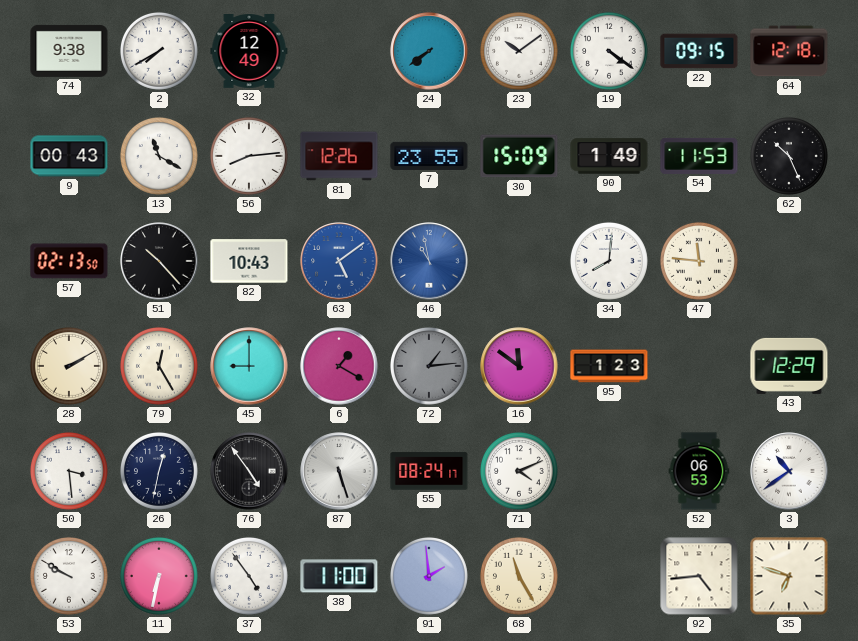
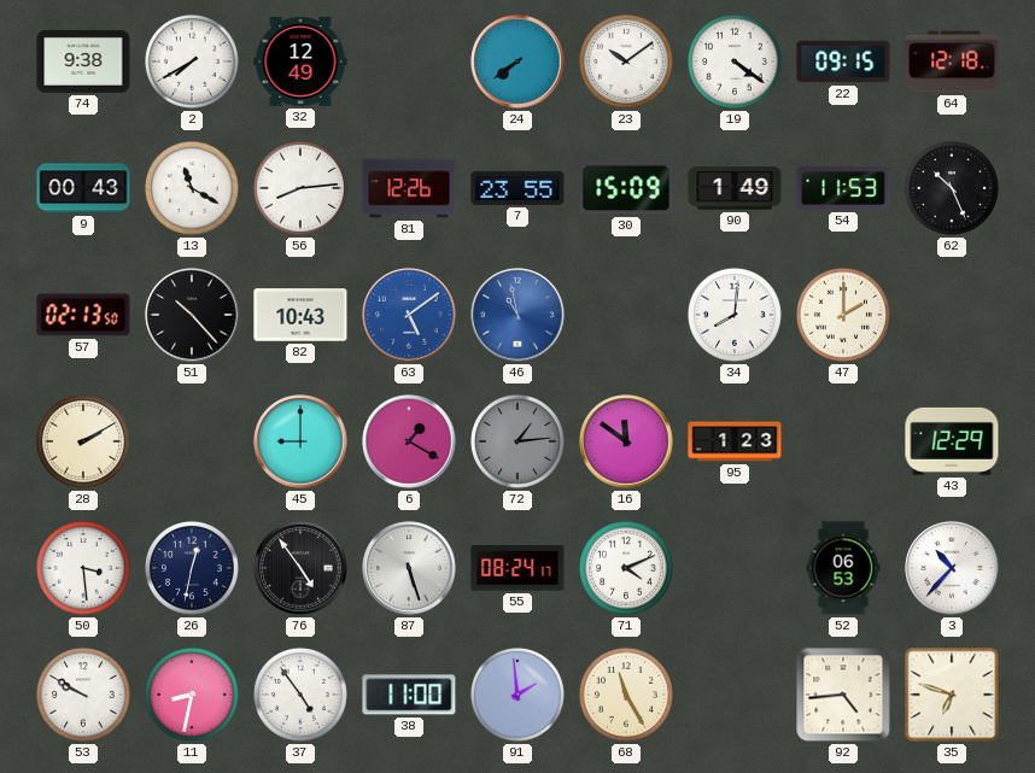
47: 11:46 -> 2:00
79: 12:25 -> none
3: 10:39 -> 10:37
11: 6:32 -> 8:32
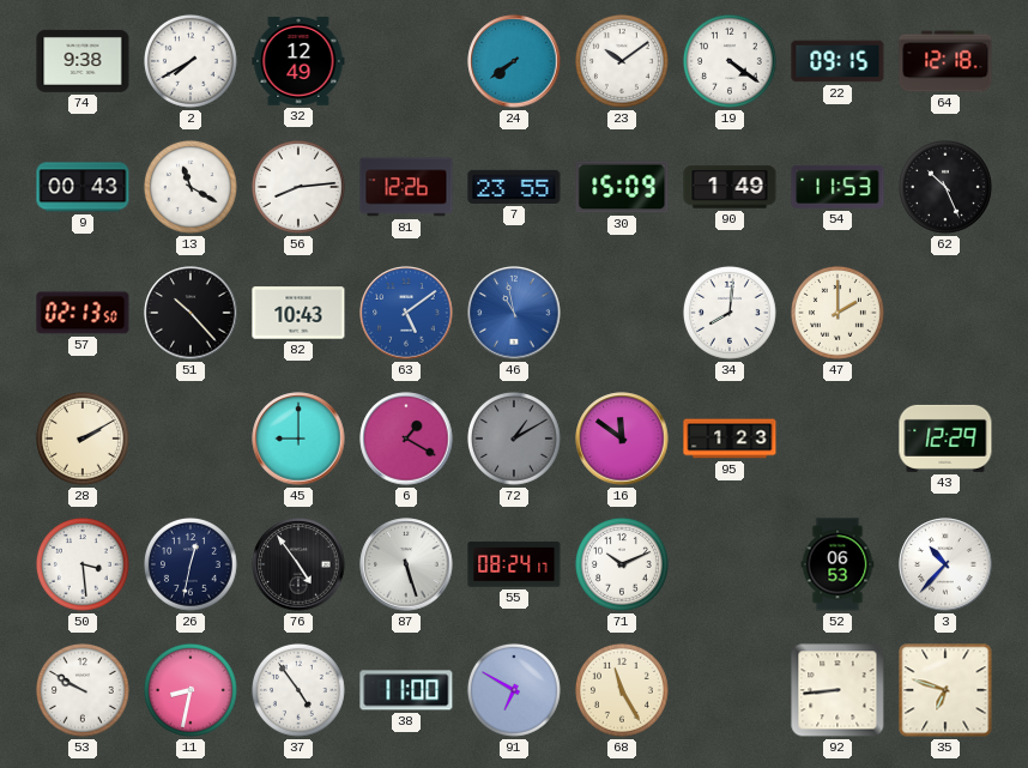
72: 1:14 -> 1:10
71: 4:11 -> 10:11
91: 1:59 -> 6:50
92: 4:44 -> 8:44
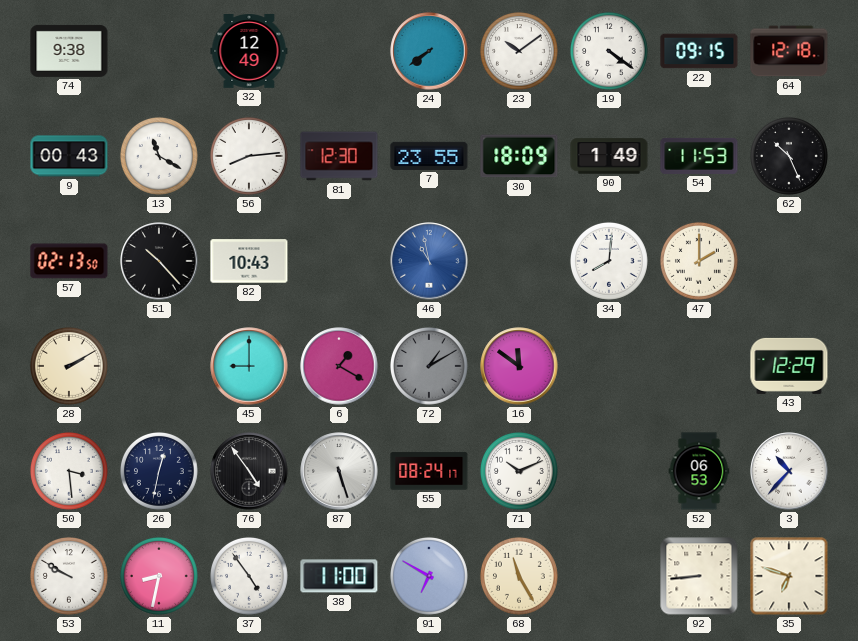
2: 7:40 -> none
81: 12:26 -> 12:30
30: 15:09 -> 18:09
63: 5:09 -> none
95: 1:23 -> none
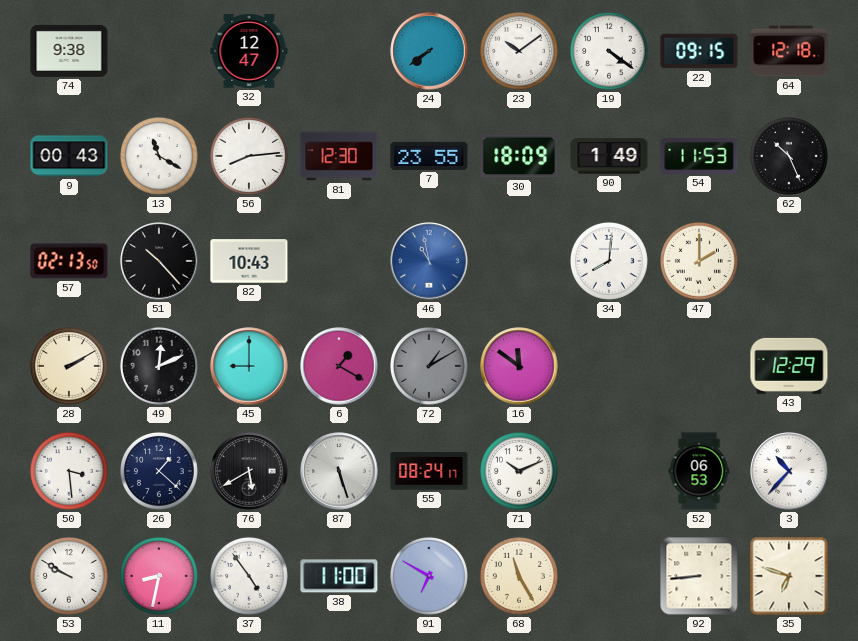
32: 12:49 -> 12:47
49: none -> 12:11
26: 12:32 -> 1:22
76: 4:54 -> 5:40
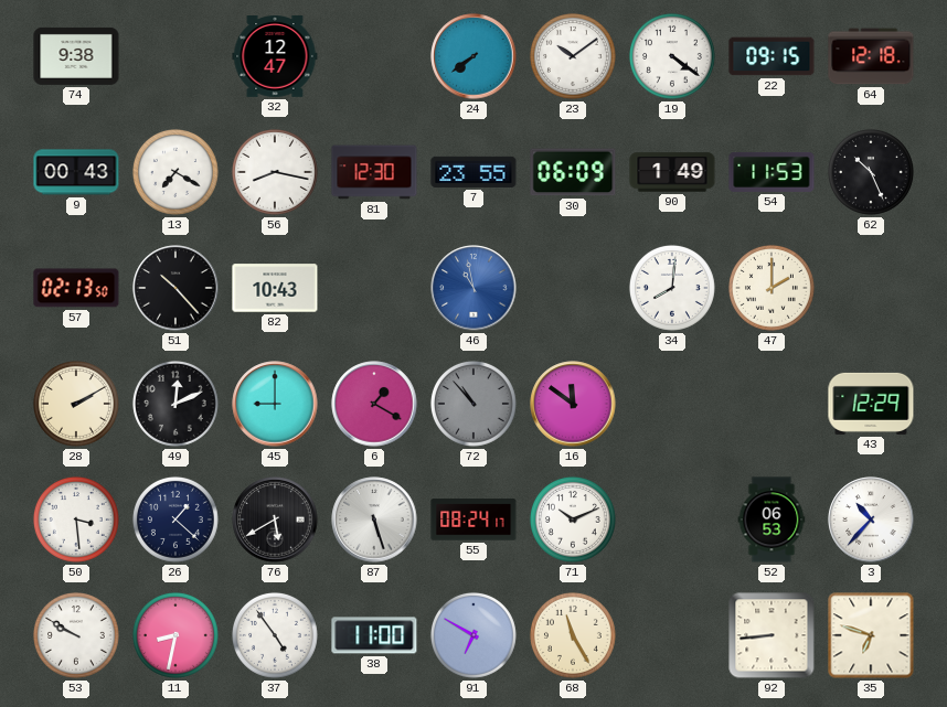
13: 11:20 -> 7:20
56: 8:14 -> 8:17
30: 18:09 -> 06:09
72: 1:10 -> 10:53
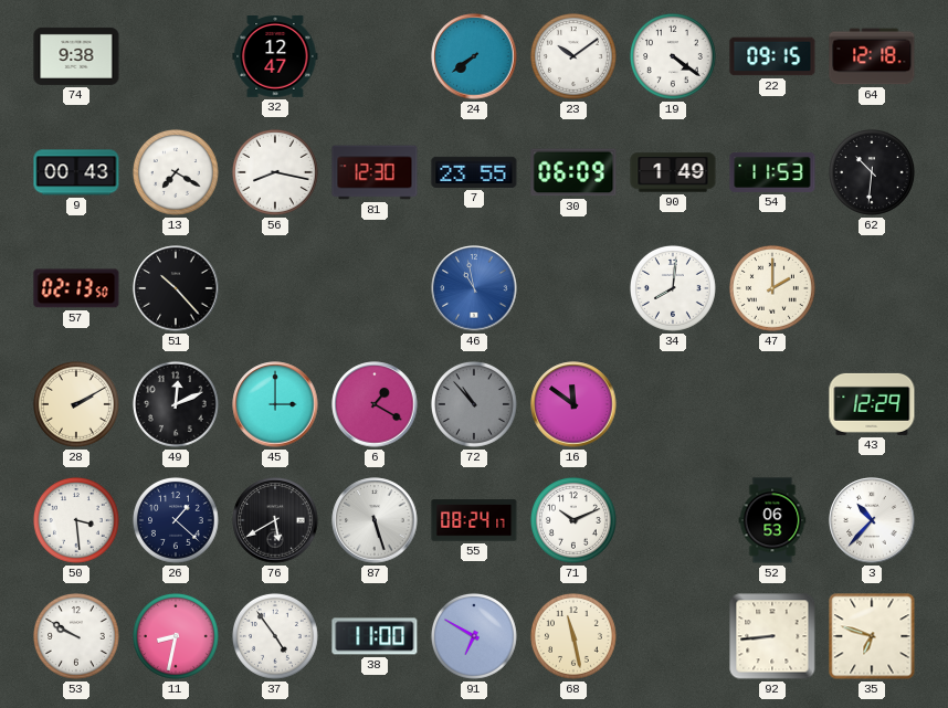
62: 10:26 -> 10:31
82: 10:43 -> none
45: 9:00 -> 3:00
68: 11:25 -> 11:28
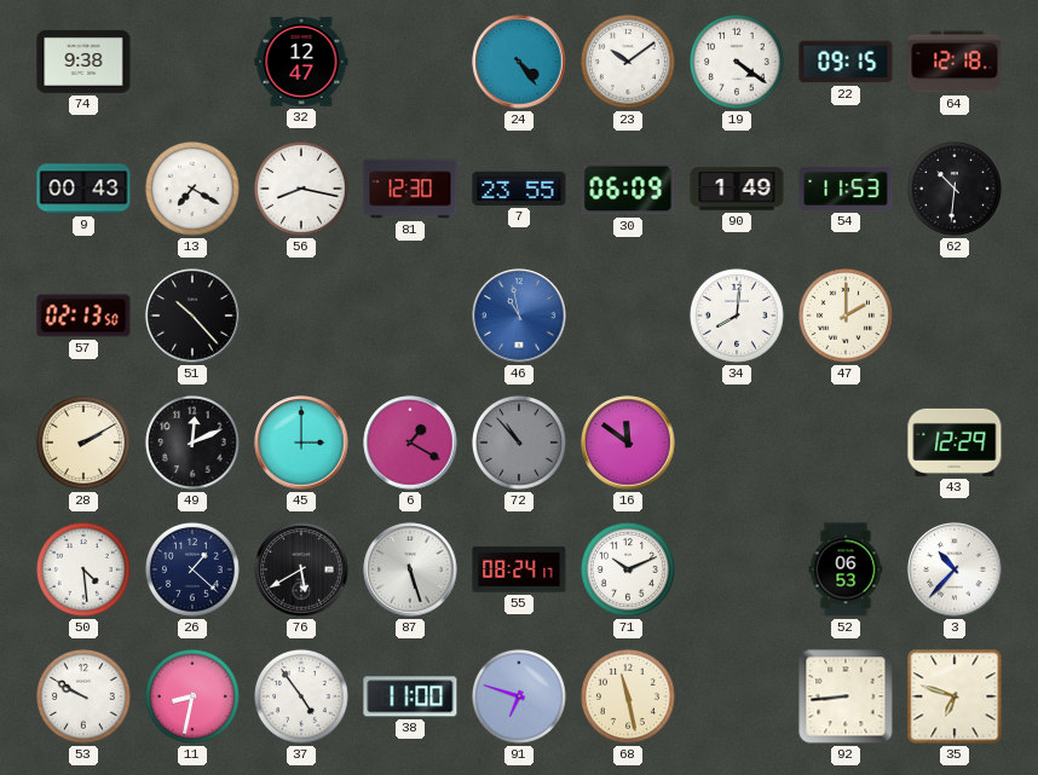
24: 7:39 -> 4:24
50: 3:29 -> 4:29
91: 6:50 -> 6:48
